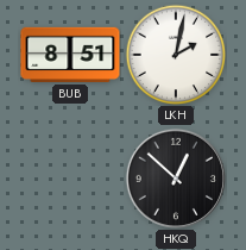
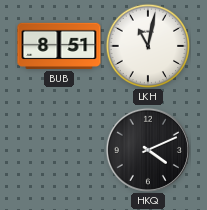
LKH: 2:02 -> 11:02
HKQ: 12:52 -> 4:11
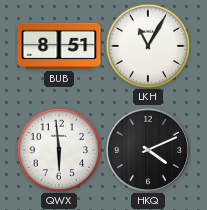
LKH: 11:02 -> 11:05
QWX: none -> 5:59
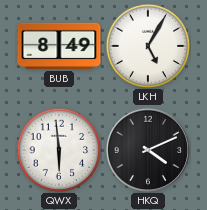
BUB: 8:51 -> 8:49
LKH: 11:05 -> 5:05
